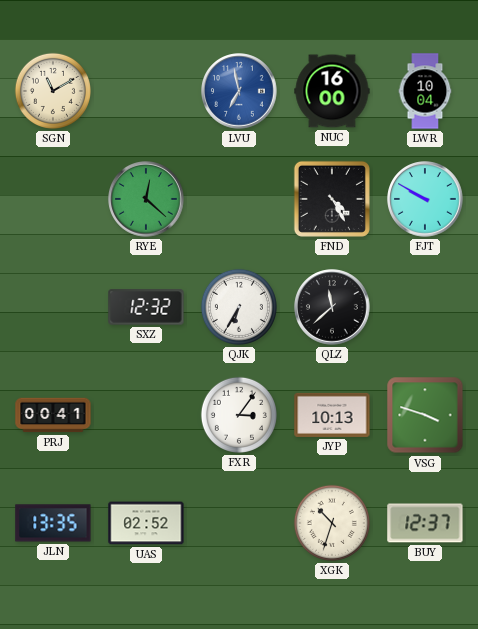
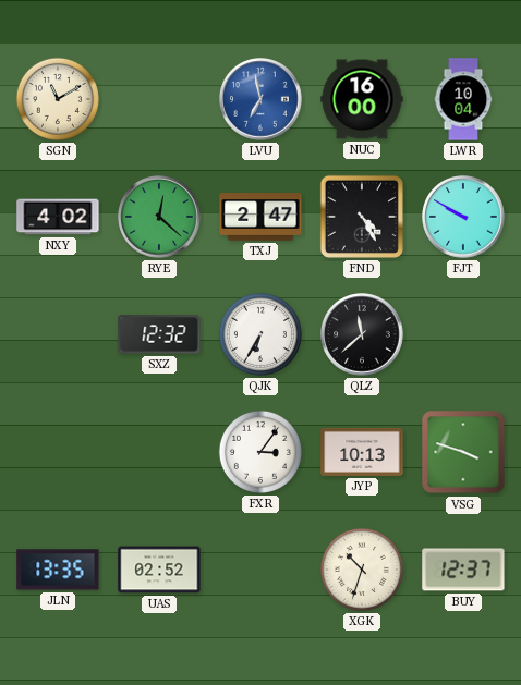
NXY: none -> 4:02
TXJ: none -> 2:47
PRJ: 00:41 -> none
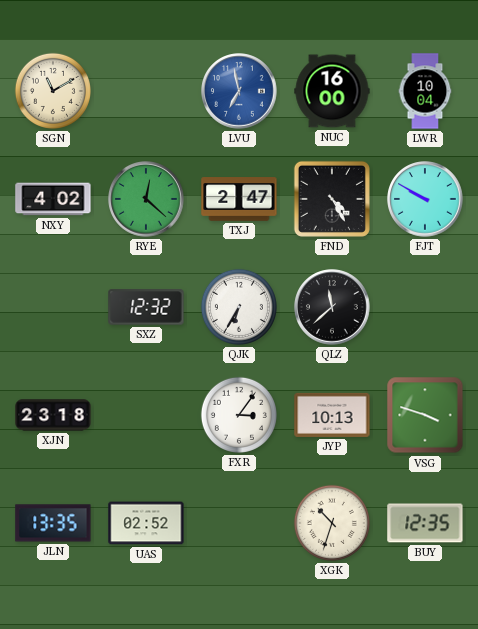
XJN: none -> 23:18
BUY: 12:37 -> 12:35
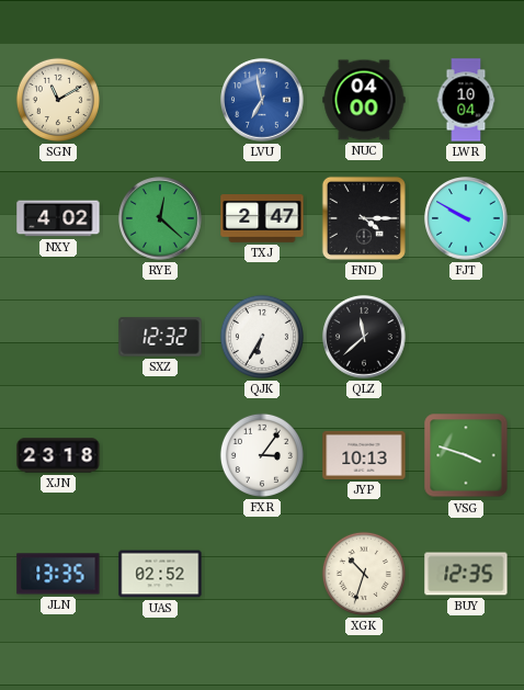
NUC: 16:00 -> 04:00
FND: 4:25 -> 4:15
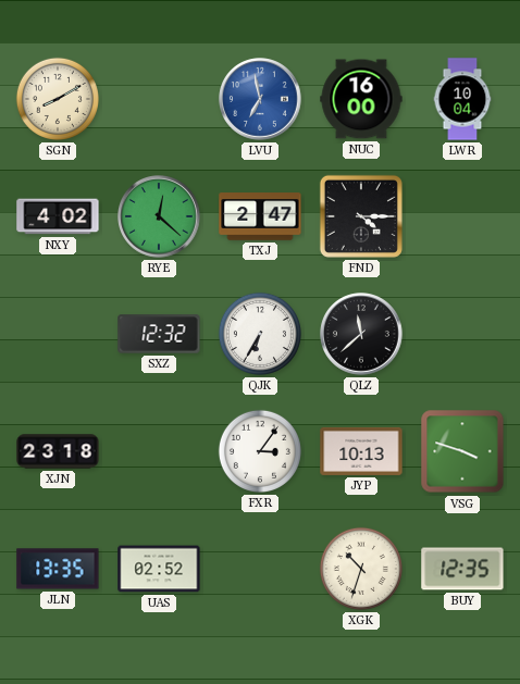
SGN: 11:10 -> 8:10
NUC: 04:00 -> 16:00
FJT: 9:50 -> none
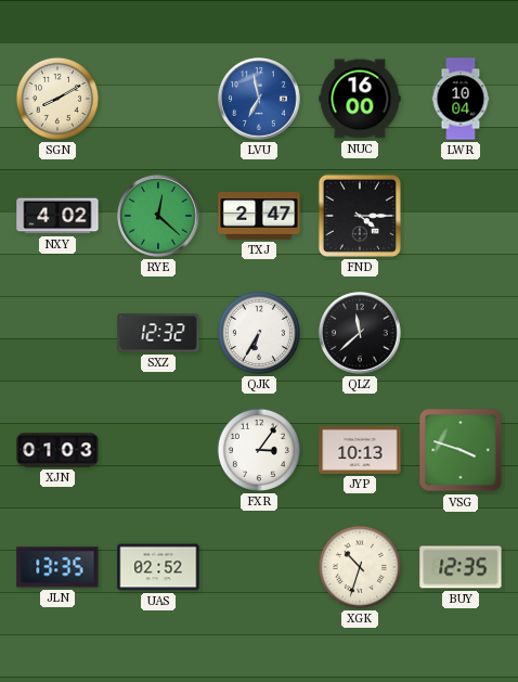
XJN: 23:18 -> 01:03
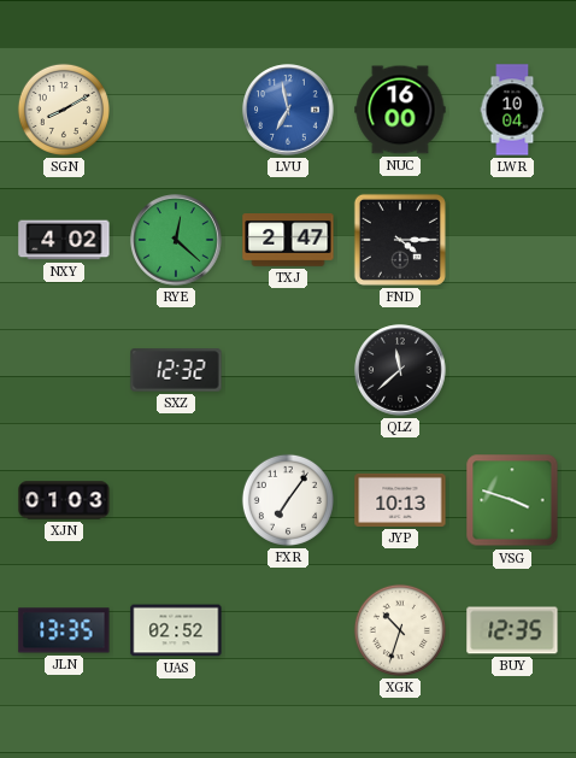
QJK: 6:35 -> none
FXR: 3:06 -> 7:06
